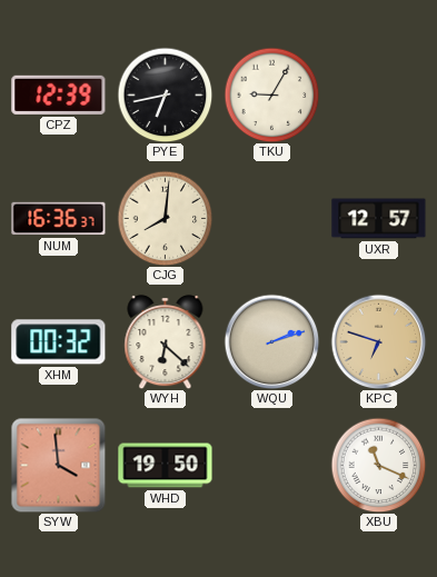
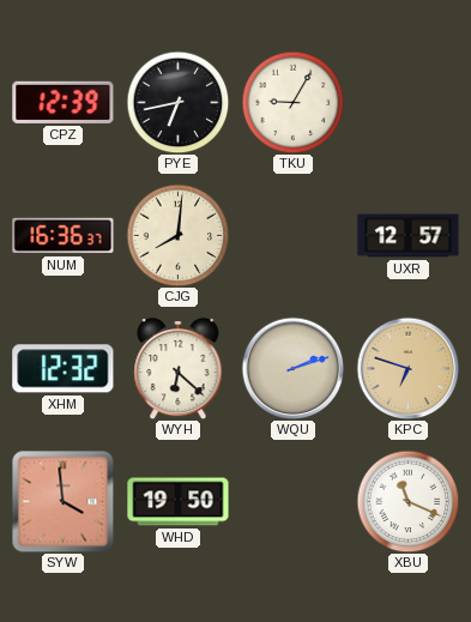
XHM: 00:32 -> 12:32
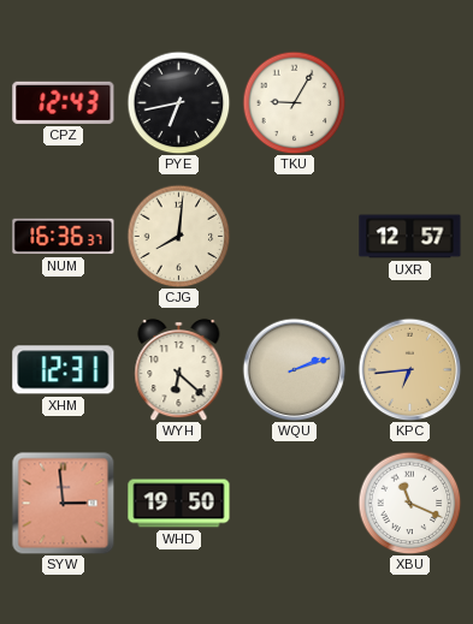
CPZ: 12:39 -> 12:43
XHM: 12:32 -> 12:31
KPC: 6:48 -> 6:44
SYW: 3:59 -> 2:59
